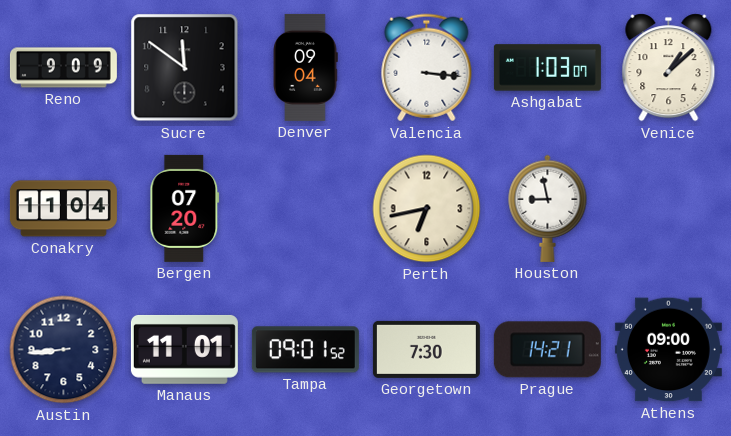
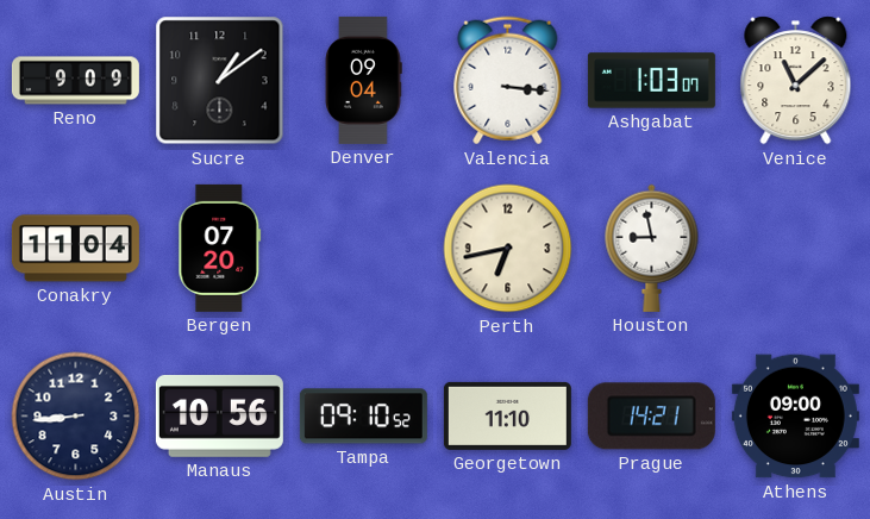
Sucre: 11:51 -> 1:09
Venice: 1:08 -> 11:08
Manaus: 11:01 -> 10:56
Tampa: 09:01 -> 09:10
Georgetown: 7:30 -> 11:10
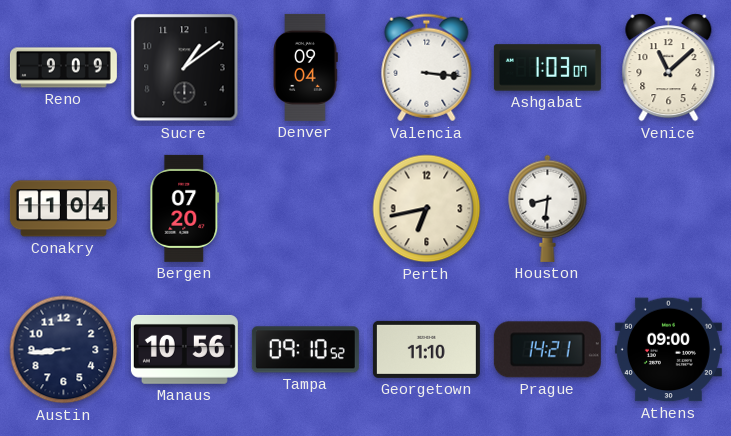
Houston: 8:58 -> 8:31
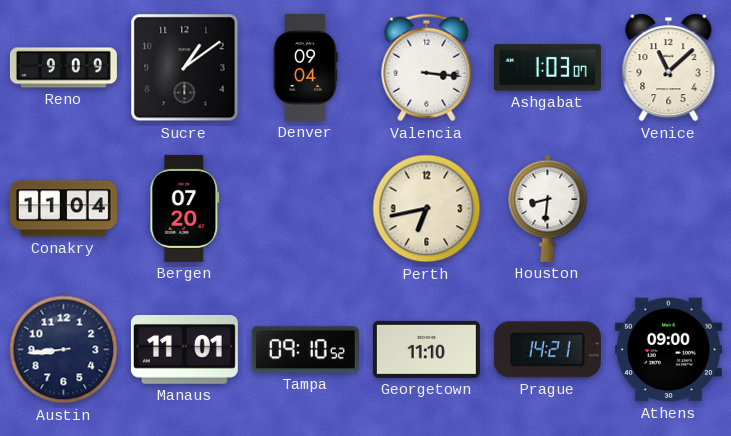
Manaus: 10:56 -> 11:01
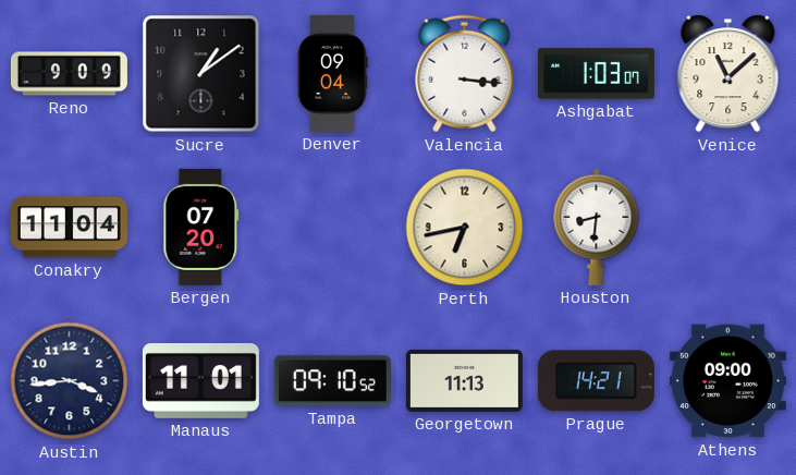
Austin: 8:44 -> 3:44
Georgetown: 11:10 -> 11:13
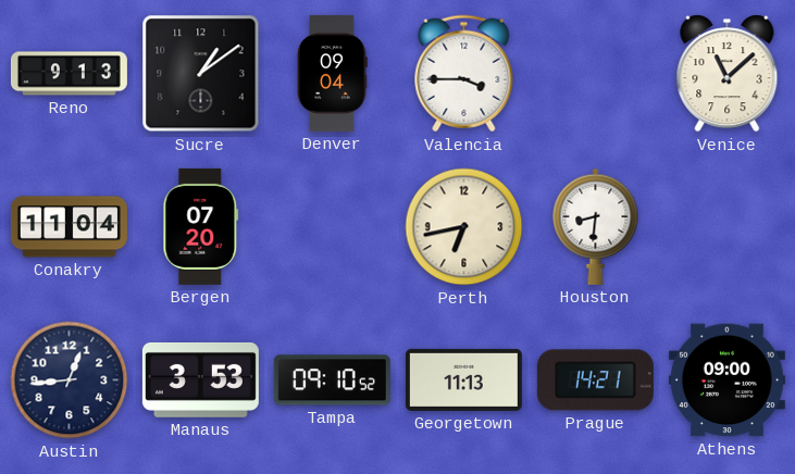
Reno: 9:09 -> 9:13
Valencia: 3:16 -> 3:45
Ashgabat: 1:03 -> none
Austin: 3:44 -> 12:44
Manaus: 11:01 -> 3:53
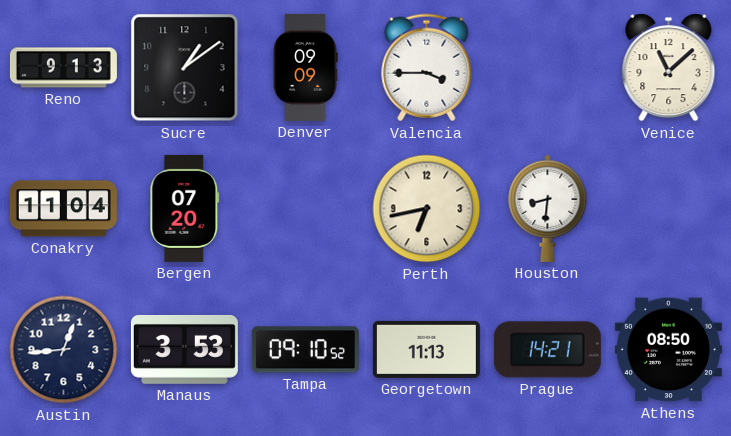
Denver: 09:04 -> 09:09
Athens: 09:00 -> 08:50
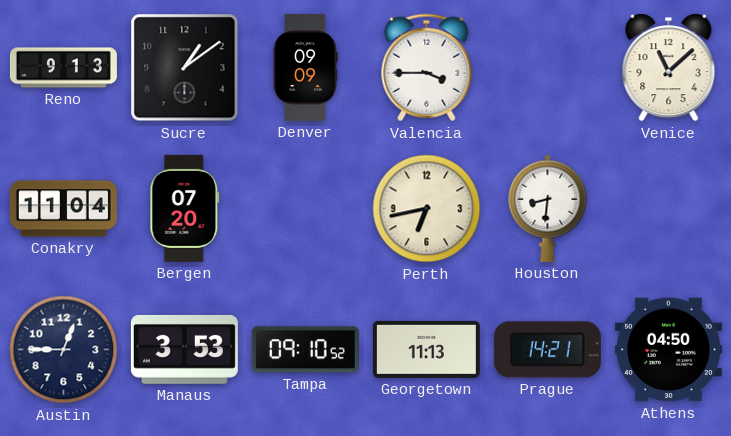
Austin: 12:44 -> 12:45
Athens: 08:50 -> 04:50
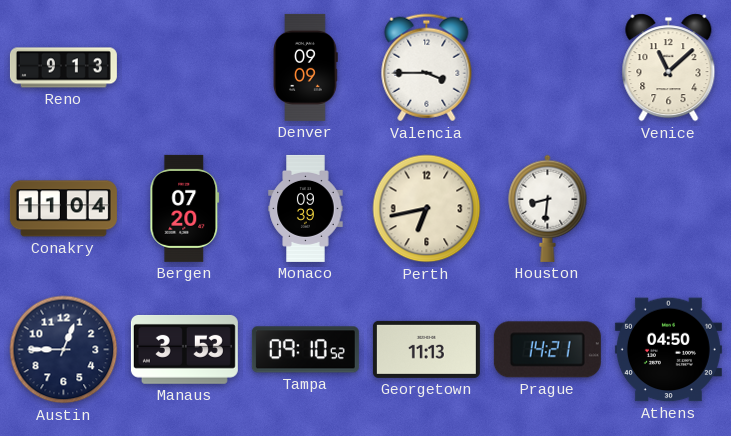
Sucre: 1:09 -> none
Monaco: none -> 09:39
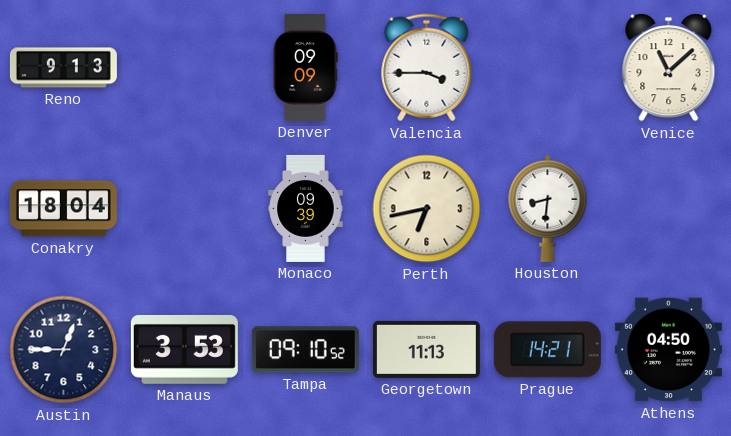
Conakry: 11:04 -> 18:04
Bergen: 07:20 -> none
